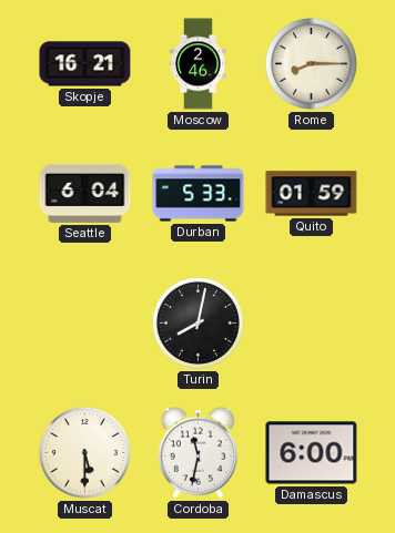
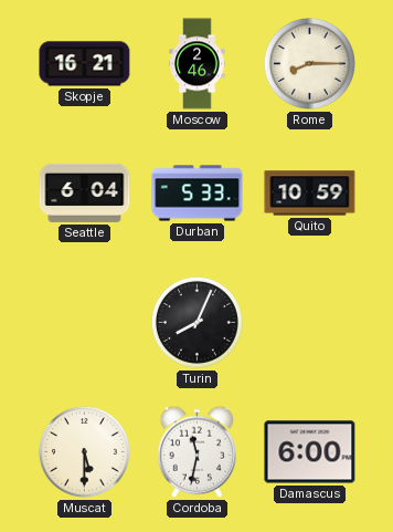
Quito: 01:59 -> 10:59
Turin: 8:02 -> 8:04
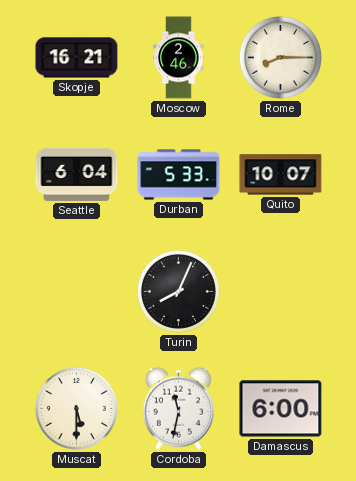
Quito: 10:59 -> 10:07
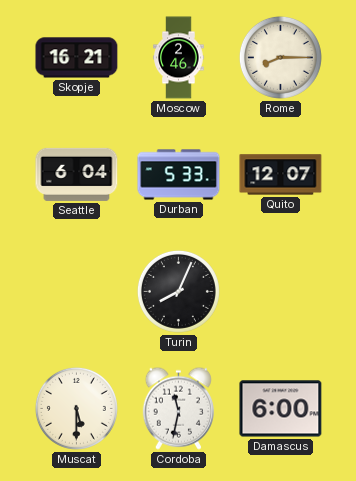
Quito: 10:07 -> 12:07
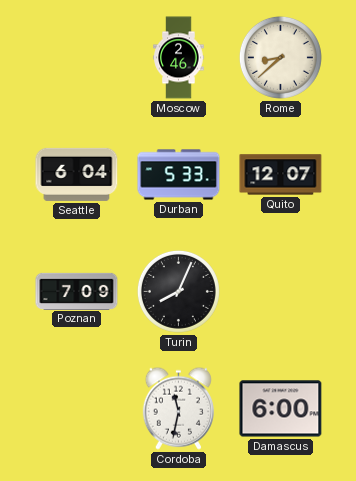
Skopje: 16:21 -> none
Rome: 8:15 -> 8:38
Poznan: none -> 7:09
Muscat: 5:30 -> none
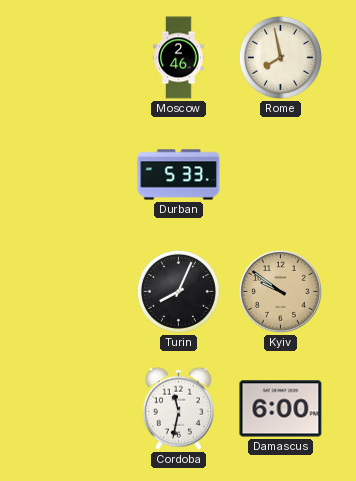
Rome: 8:38 -> 7:58
Seattle: 6:04 -> none
Quito: 12:07 -> none
Poznan: 7:09 -> none
Kyiv: none -> 9:51
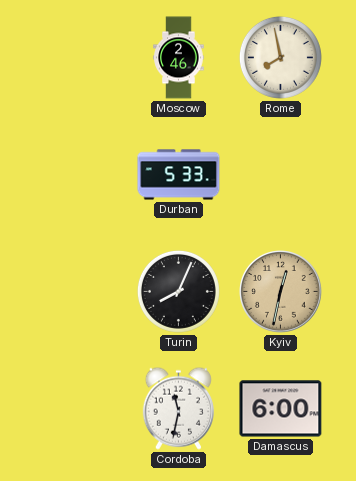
Kyiv: 9:51 -> 12:32
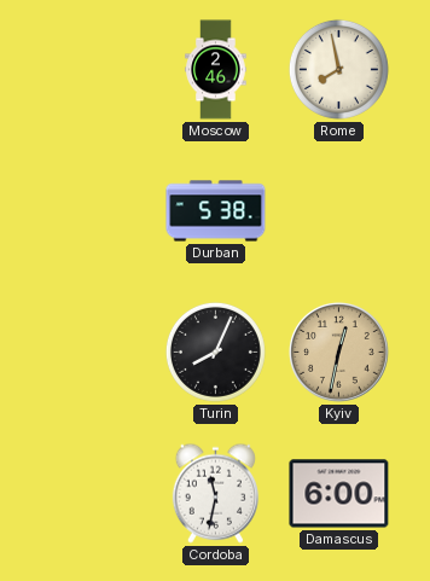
Durban: 5:33 -> 5:38
